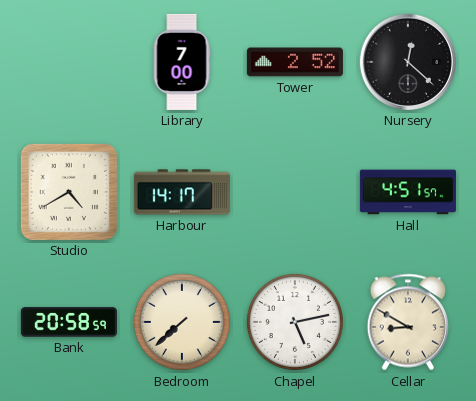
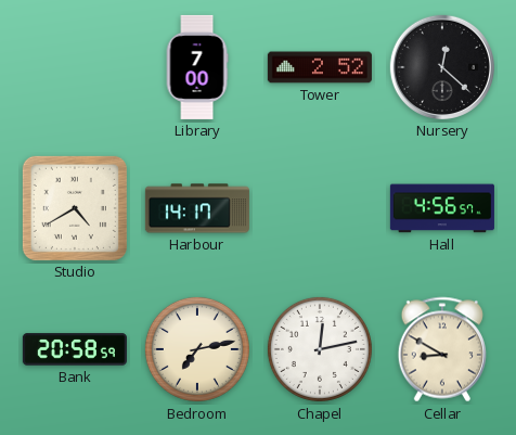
Hall: 4:51 -> 4:56
Bedroom: 7:38 -> 7:13
Chapel: 5:13 -> 12:13
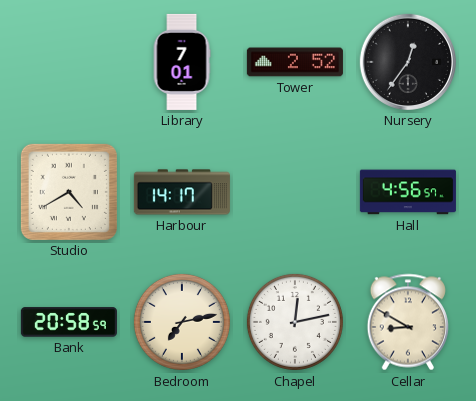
Library: 7:00 -> 7:01
Nursery: 12:22 -> 12:36
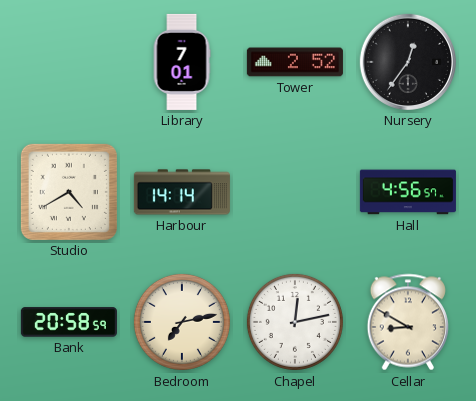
Harbour: 14:17 -> 14:14
